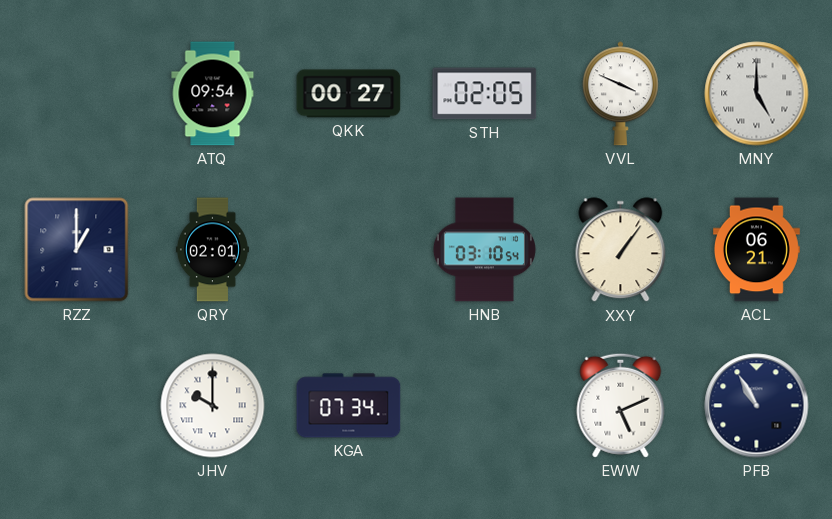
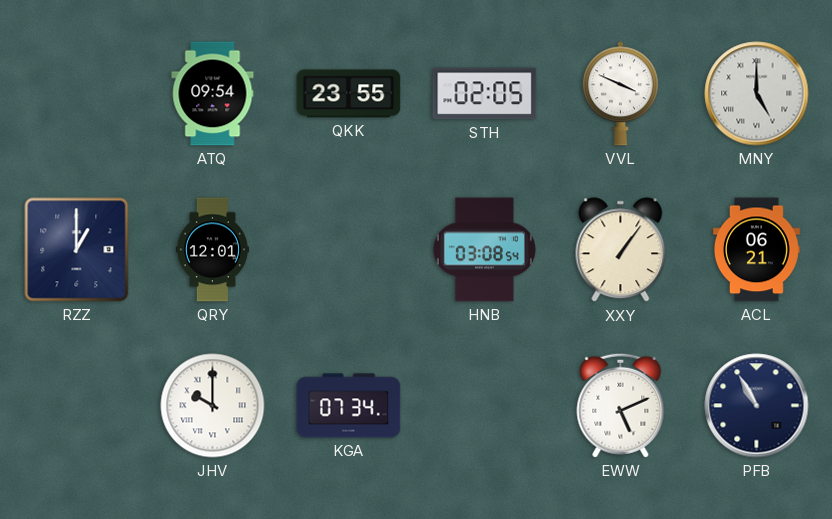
QKK: 00:27 -> 23:55
QRY: 02:01 -> 12:01
HNB: 03:10 -> 03:08
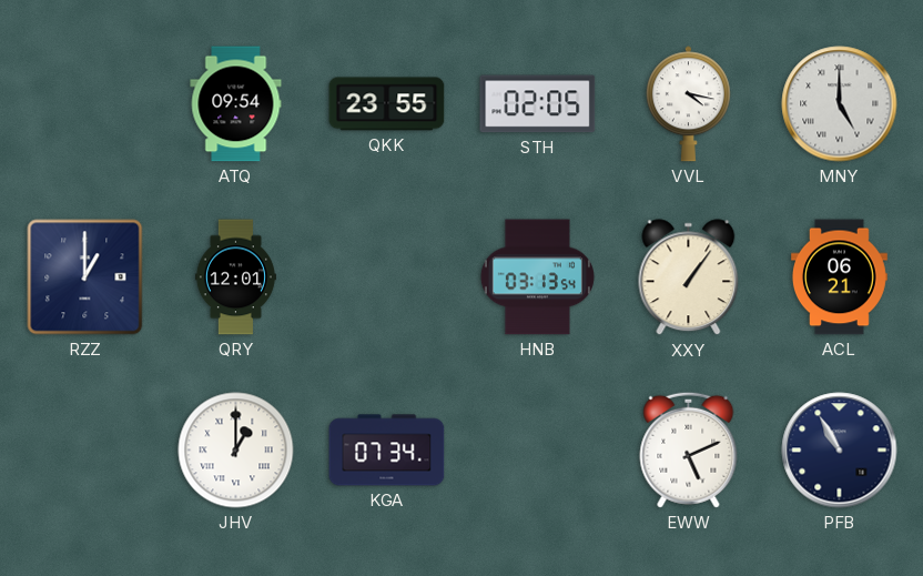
VVL: 3:49 -> 4:17
HNB: 03:08 -> 03:13
JHV: 10:00 -> 1:00
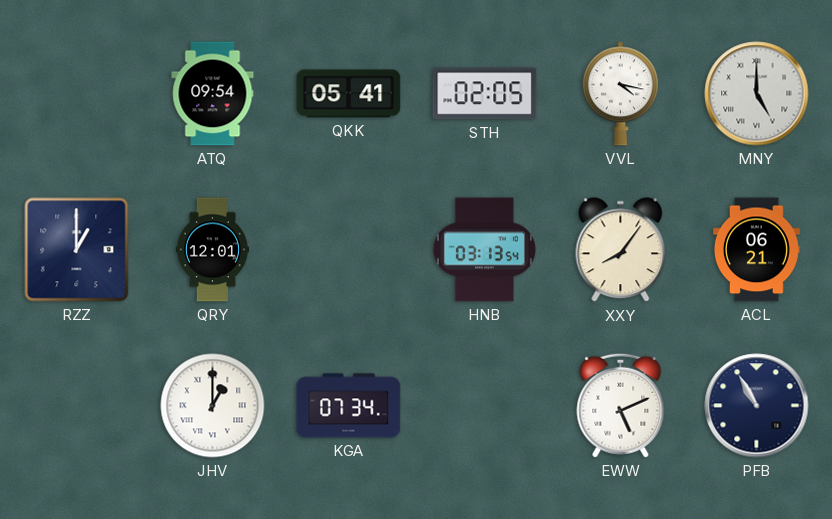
QKK: 23:55 -> 05:41
XXY: 1:06 -> 8:06
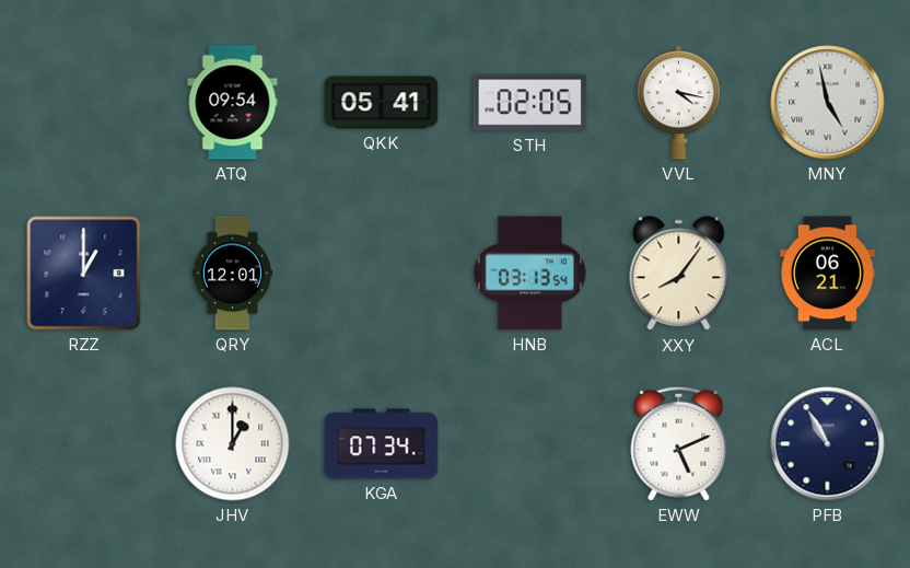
MNY: 5:00 -> 4:58
